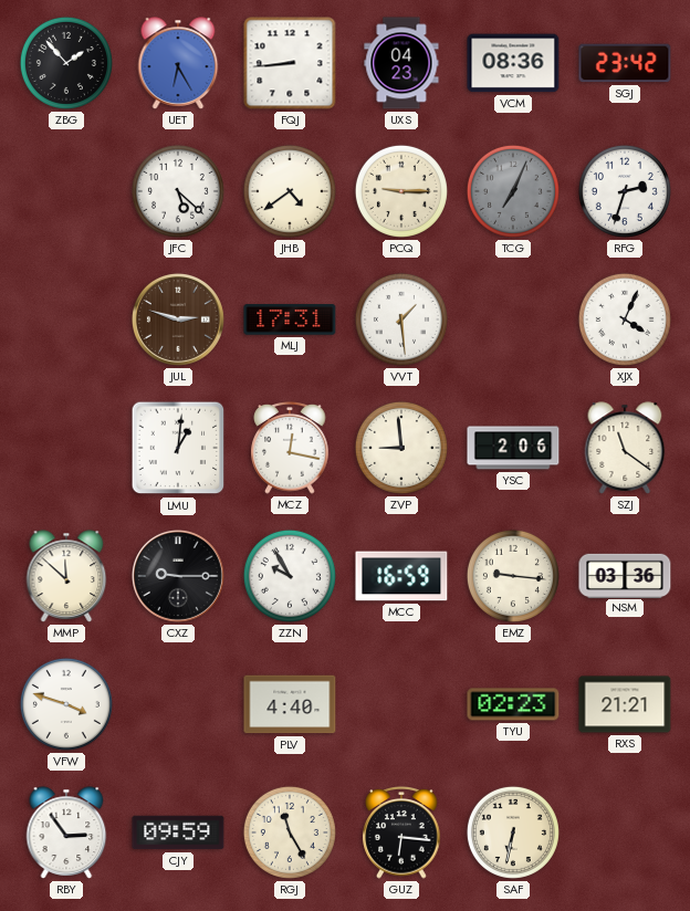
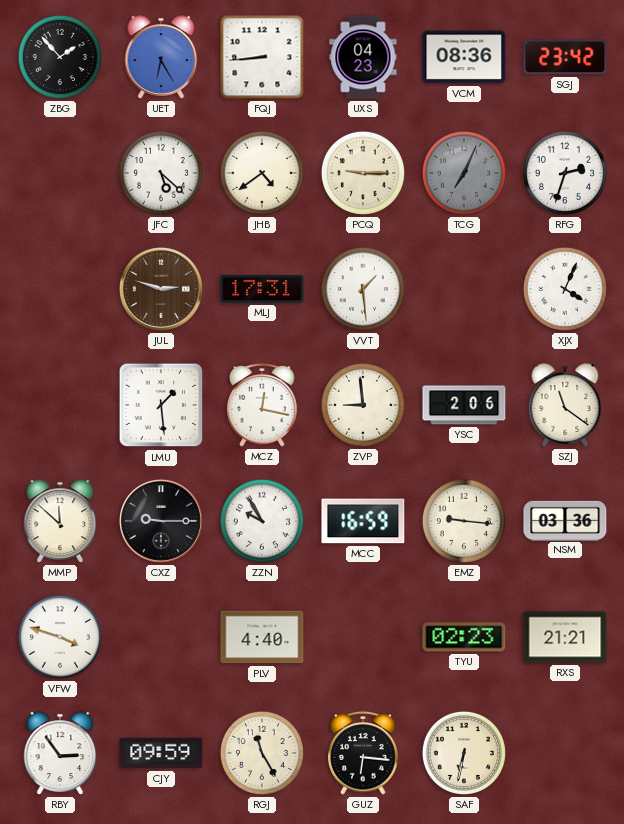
LMU: 1:01 -> 1:29
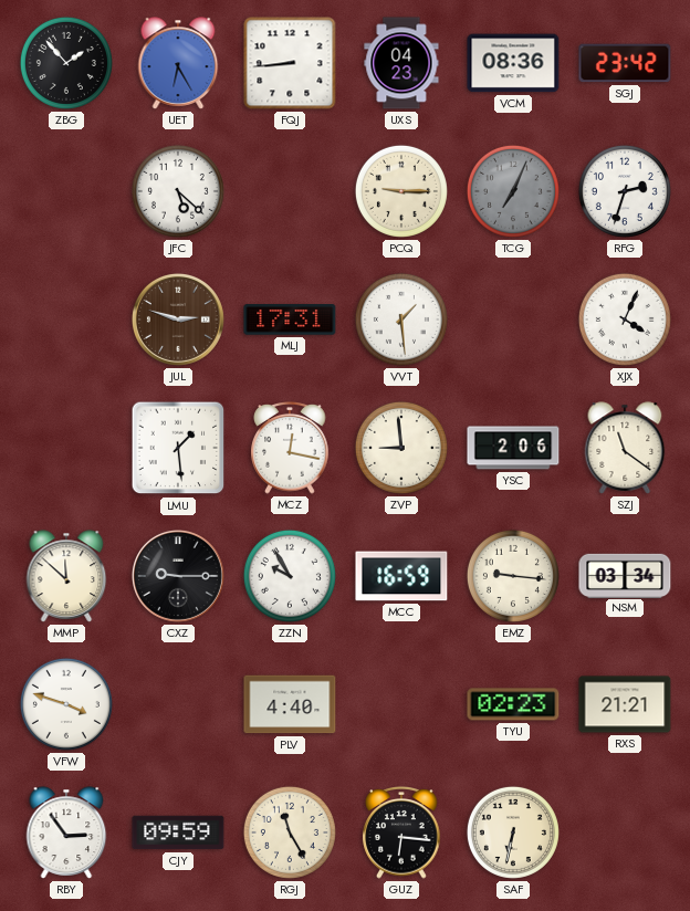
JHB: 4:39 -> none
NSM: 03:36 -> 03:34
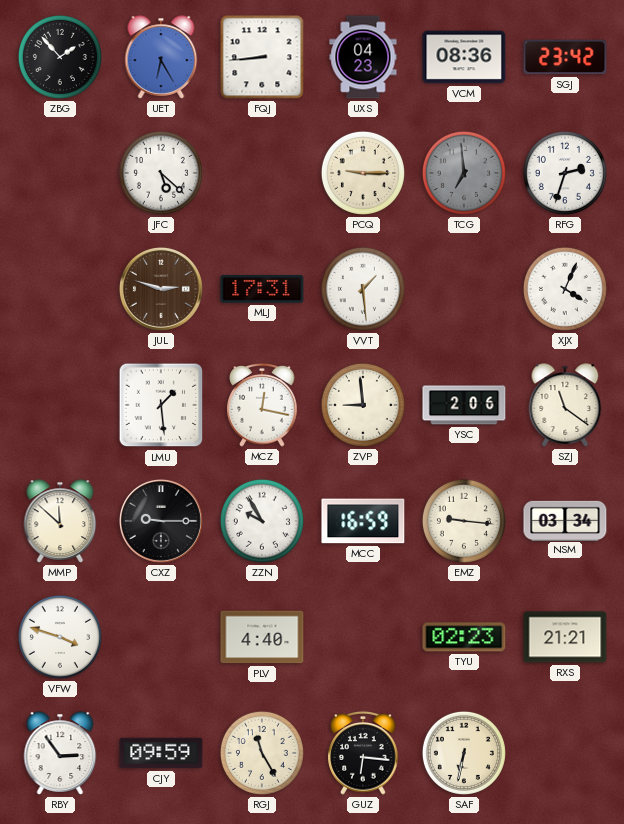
TCG: 7:04 -> 6:59
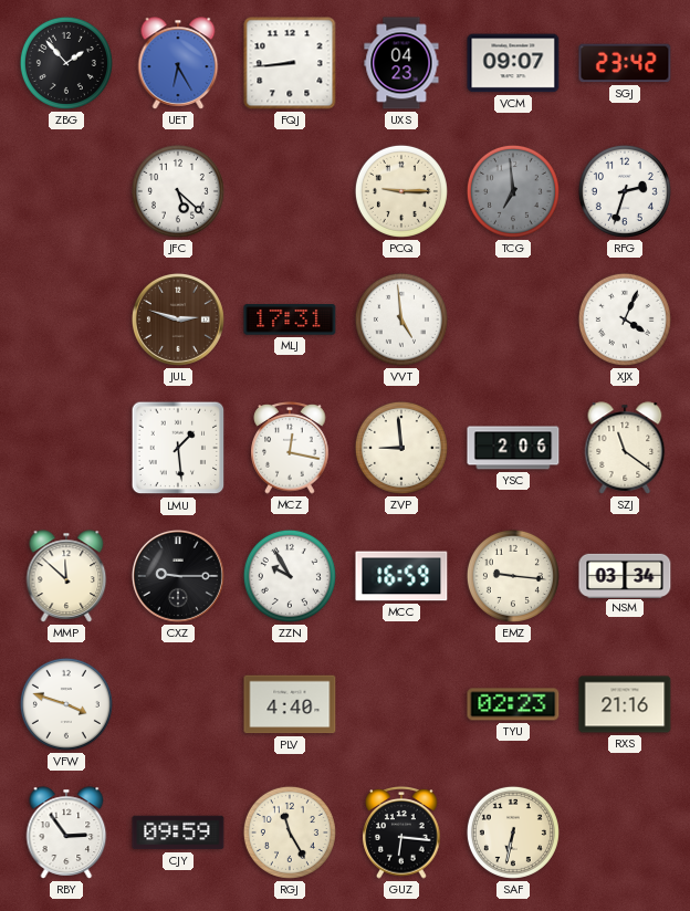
VCM: 08:36 -> 09:07
VVT: 1:29 -> 4:59
RXS: 21:21 -> 21:16
